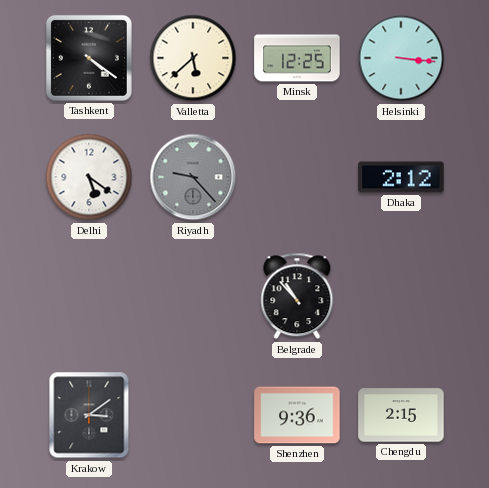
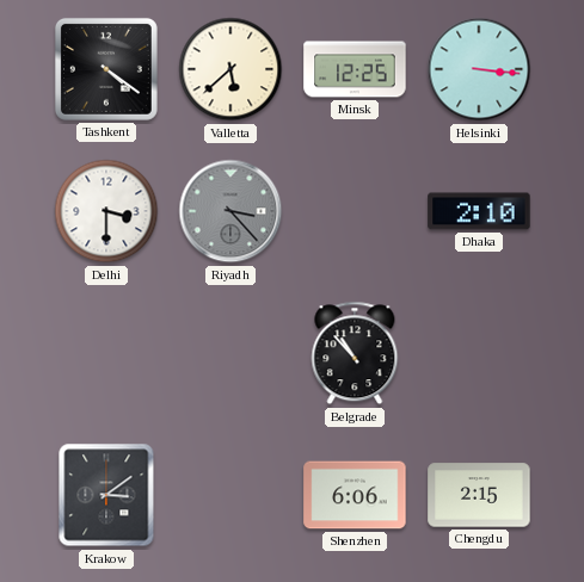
Delhi: 5:21 -> 3:30
Riyadh: 9:23 -> 3:23
Dhaka: 2:12 -> 2:10
Shenzhen: 9:36 -> 6:06
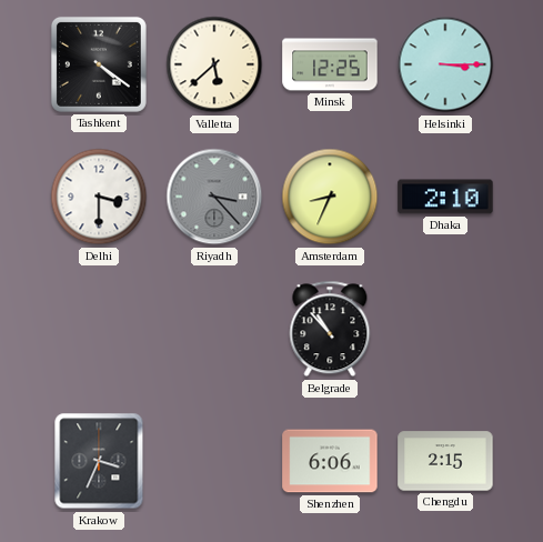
Helsinki: 3:16 -> 3:15
Amsterdam: none -> 8:34
Krakow: 3:09 -> 3:34
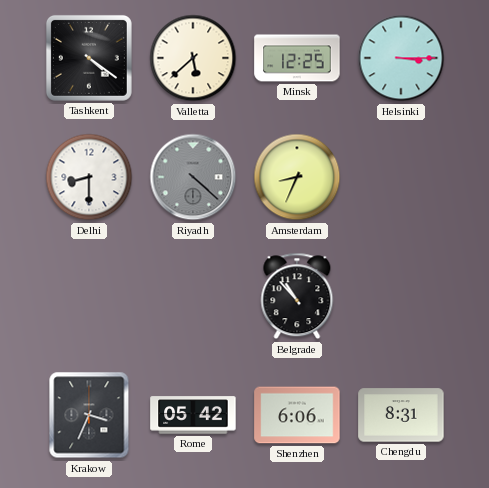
Delhi: 3:30 -> 8:30
Riyadh: 3:23 -> 4:22
Dhaka: 2:10 -> none
Rome: none -> 05:42
Chengdu: 2:15 -> 8:31
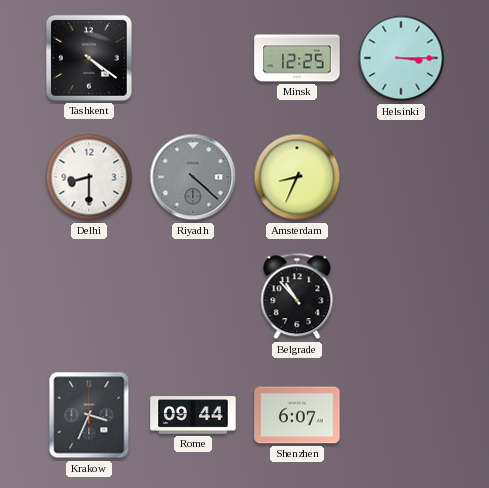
Valletta: 5:38 -> none
Rome: 05:42 -> 09:44
Shenzhen: 6:06 -> 6:07
Chengdu: 8:31 -> none
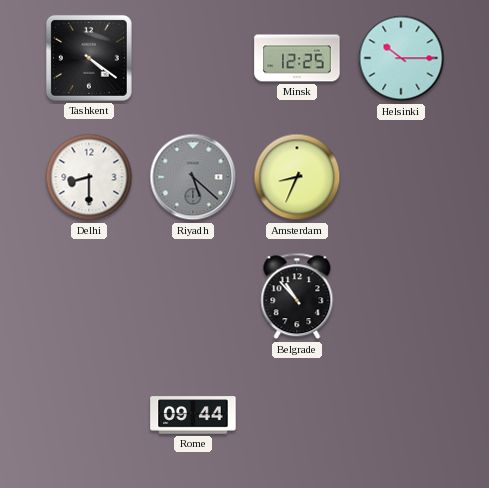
Helsinki: 3:15 -> 10:15
Riyadh: 4:22 -> 5:22
Krakow: 3:34 -> none
Shenzhen: 6:07 -> none
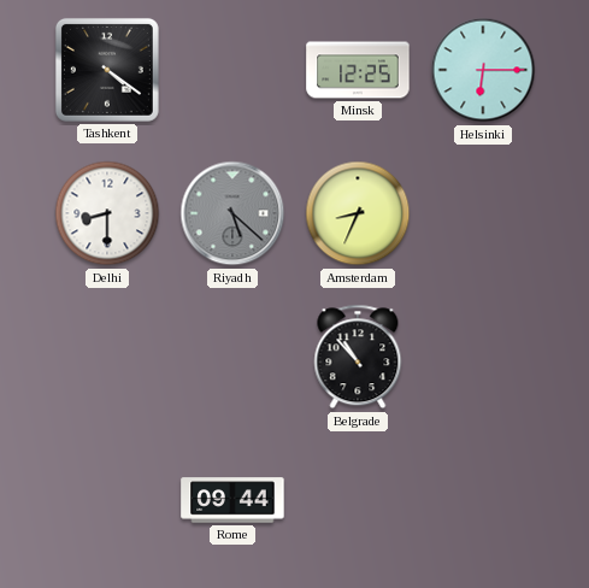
Helsinki: 10:15 -> 6:15
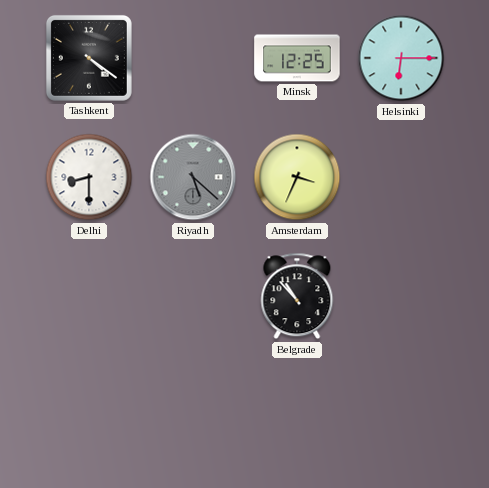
Amsterdam: 8:34 -> 3:34
Rome: 09:44 -> none
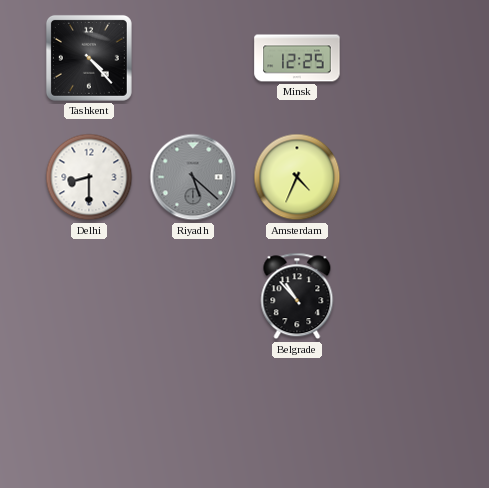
Tashkent: 4:21 -> 4:23
Helsinki: 6:15 -> none
Amsterdam: 3:34 -> 4:34
